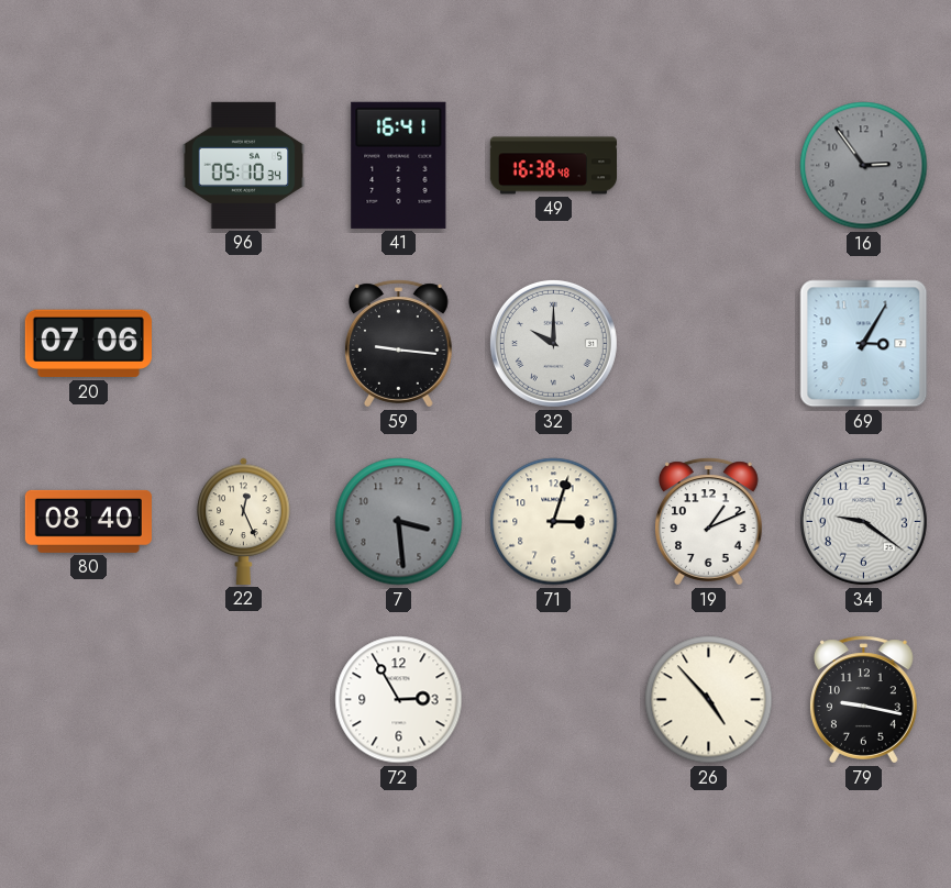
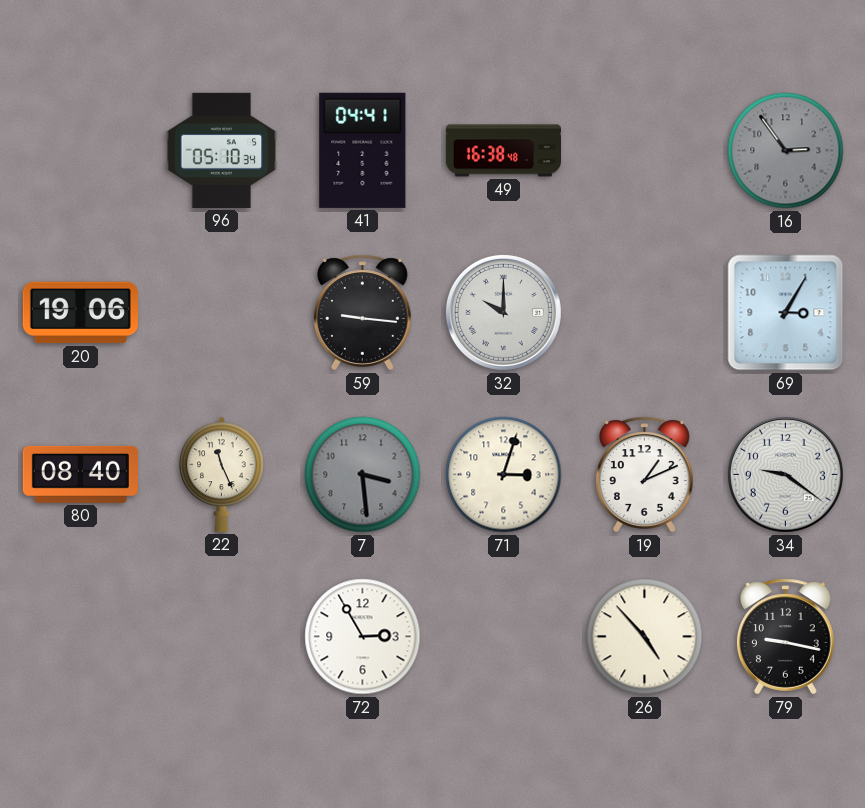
41: 16:41 -> 04:41
20: 07:06 -> 19:06
22: 12:26 -> 11:26
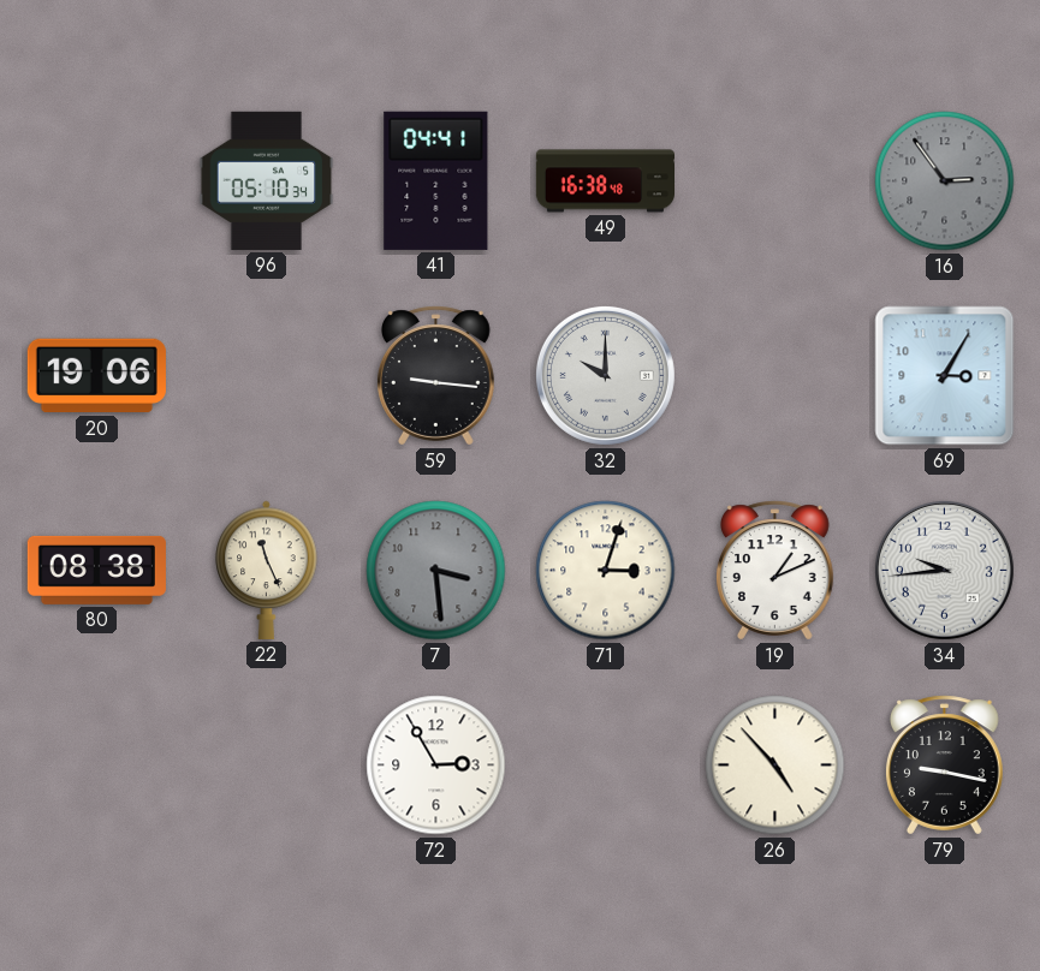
80: 08:40 -> 08:38
34: 9:21 -> 9:44
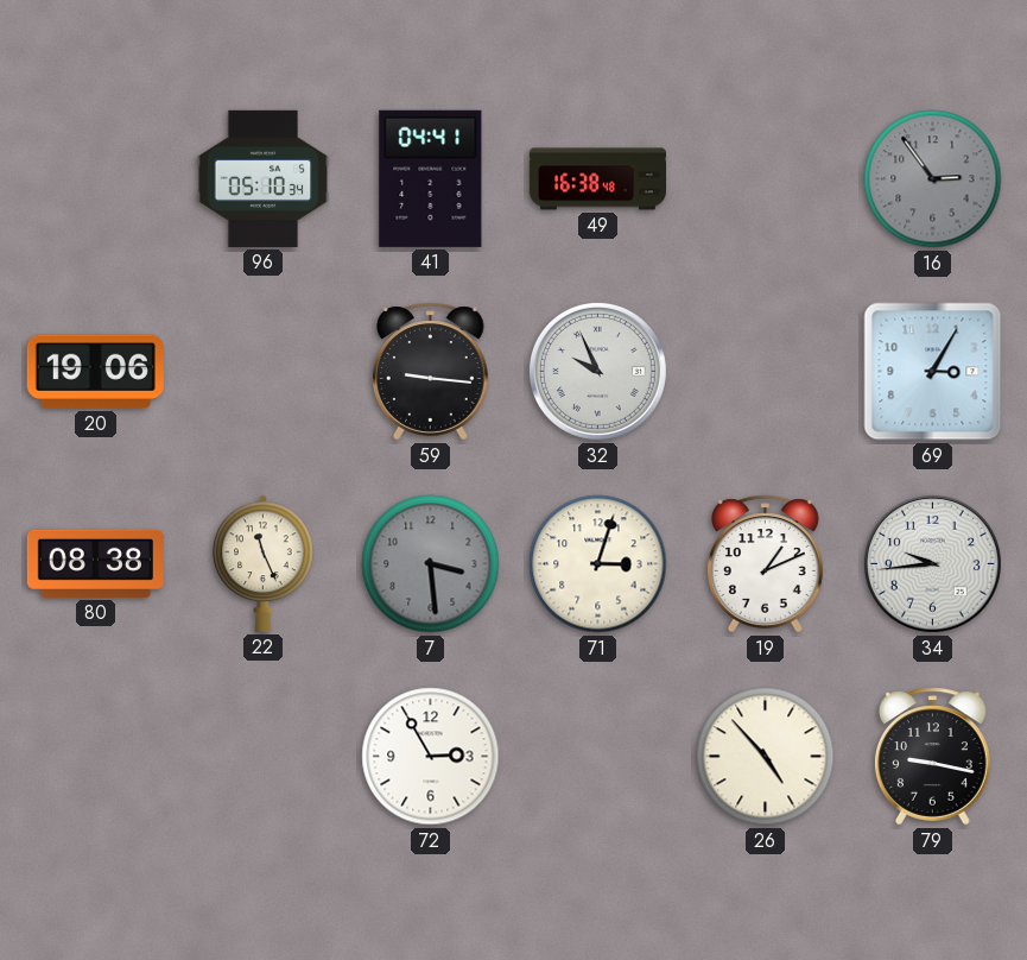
32: 10:00 -> 9:56
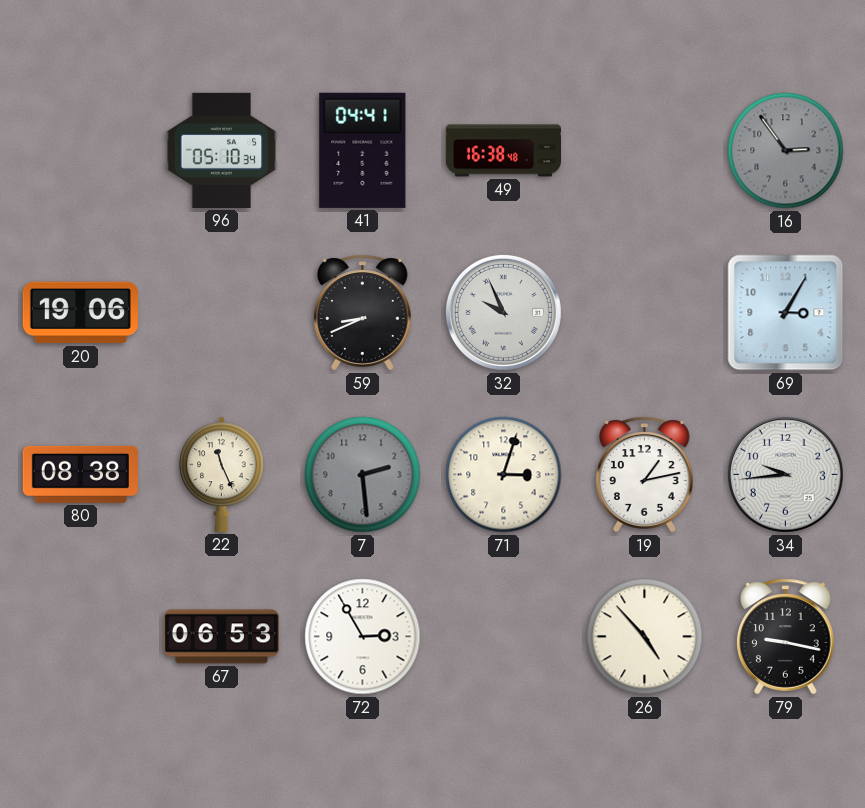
59: 9:16 -> 8:41
7: 3:29 -> 2:29
19: 1:11 -> 1:13
67: none -> 06:53
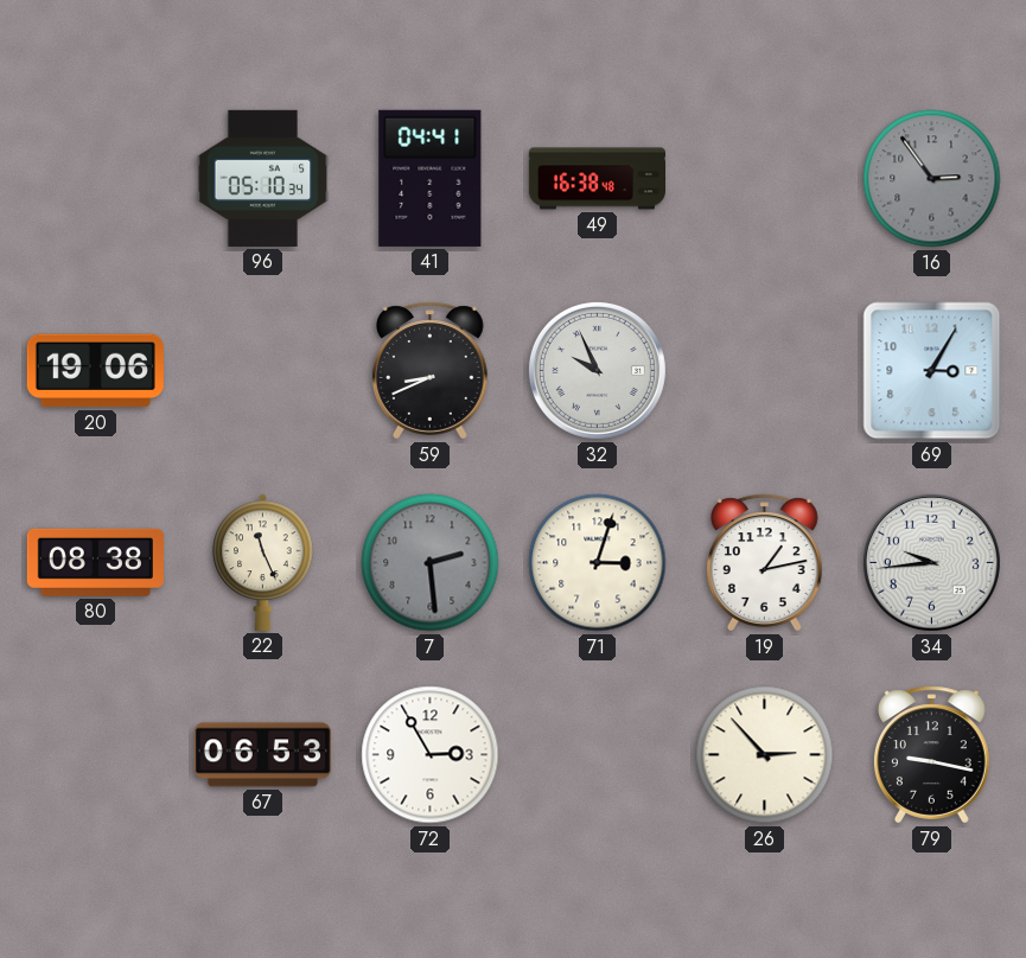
26: 4:53 -> 2:53
